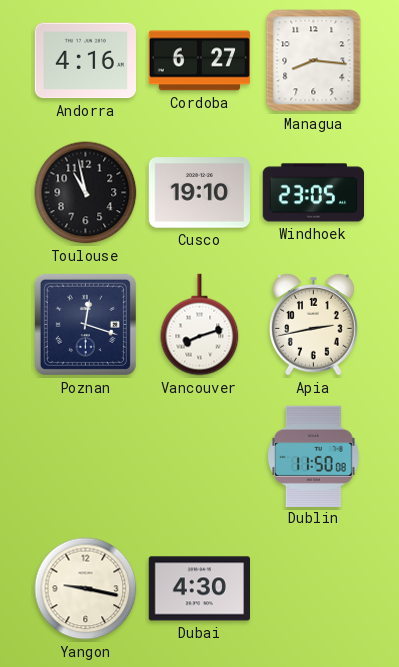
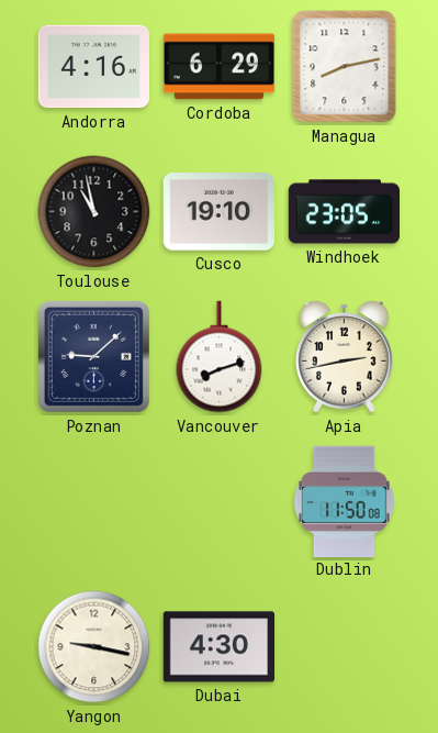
Cordoba: 6:27 -> 6:29
Managua: 8:16 -> 8:13
Poznan: 12:18 -> 9:08
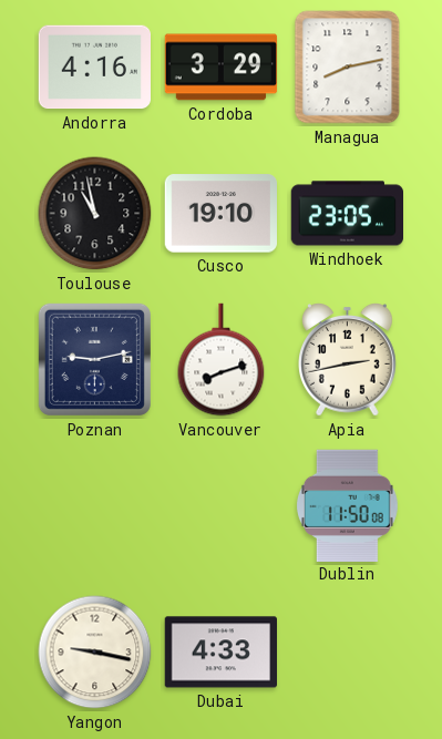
Cordoba: 6:29 -> 3:29
Poznan: 9:08 -> 9:13
Dubai: 4:30 -> 4:33
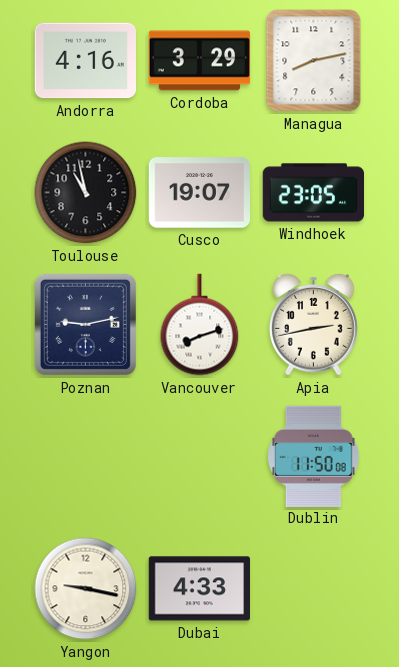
Cusco: 19:10 -> 19:07
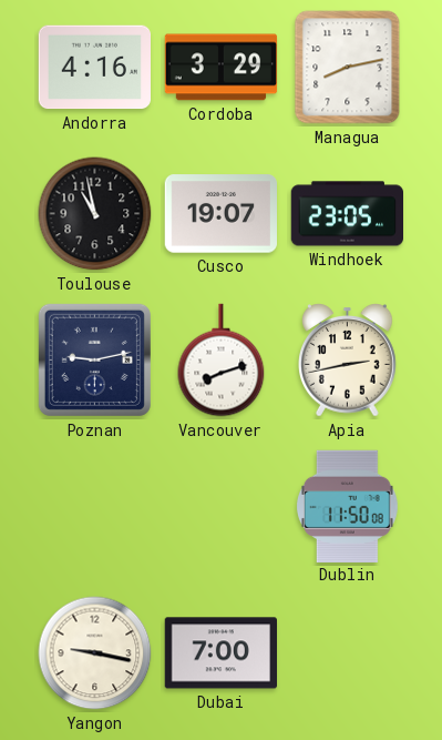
Dubai: 4:33 -> 7:00
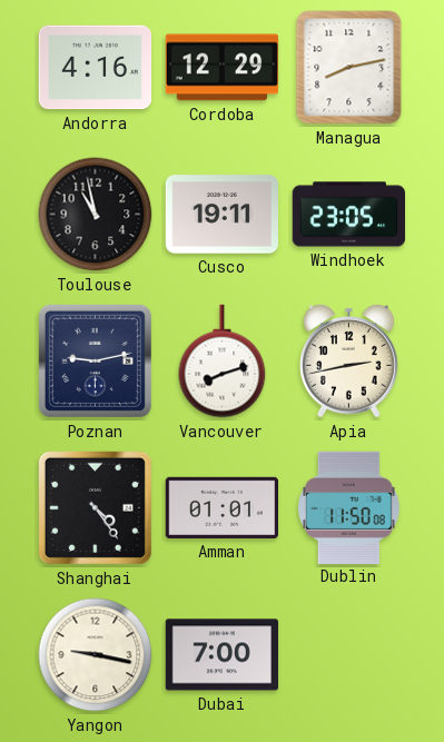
Cordoba: 3:29 -> 12:29
Cusco: 19:07 -> 19:11
Shanghai: none -> 4:24
Amman: none -> 01:01
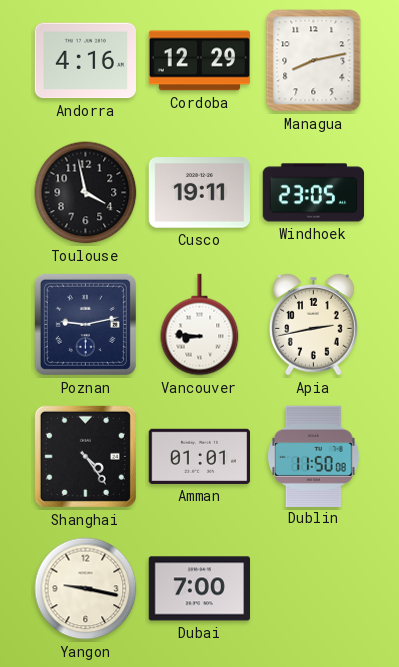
Toulouse: 10:58 -> 3:58
Vancouver: 8:12 -> 8:46
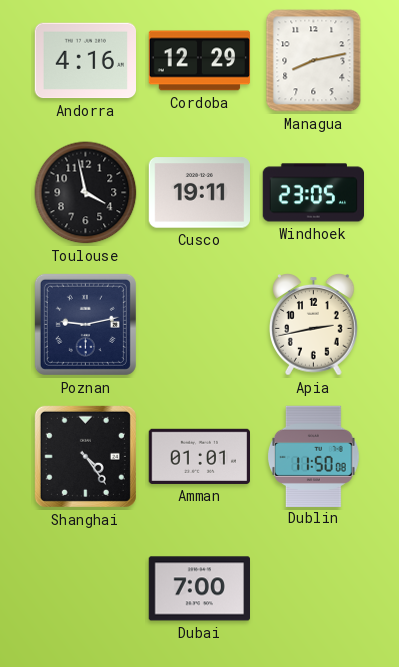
Vancouver: 8:46 -> none
Yangon: 9:17 -> none
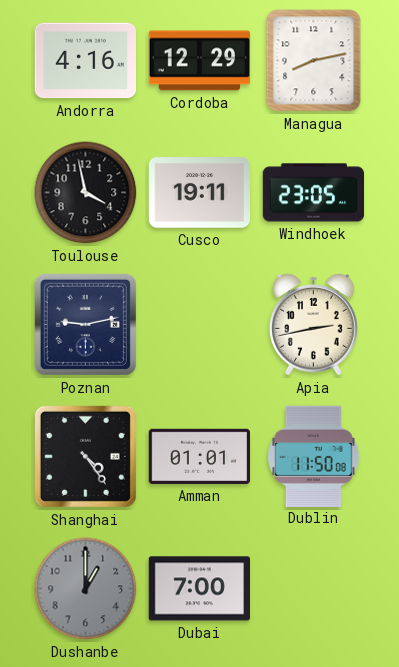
Dushanbe: none -> 1:00
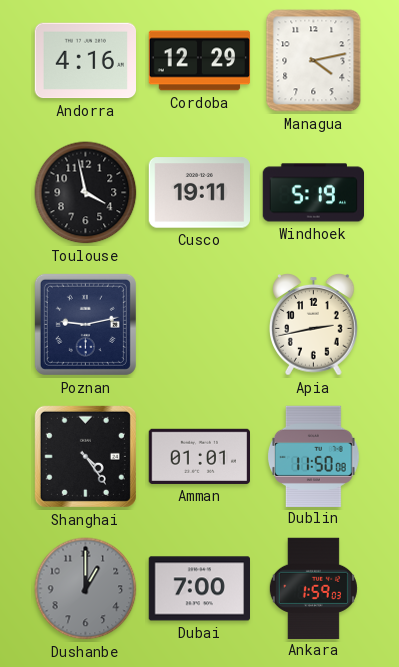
Managua: 8:13 -> 4:13
Windhoek: 23:05 -> 5:19
Ankara: none -> 1:59
